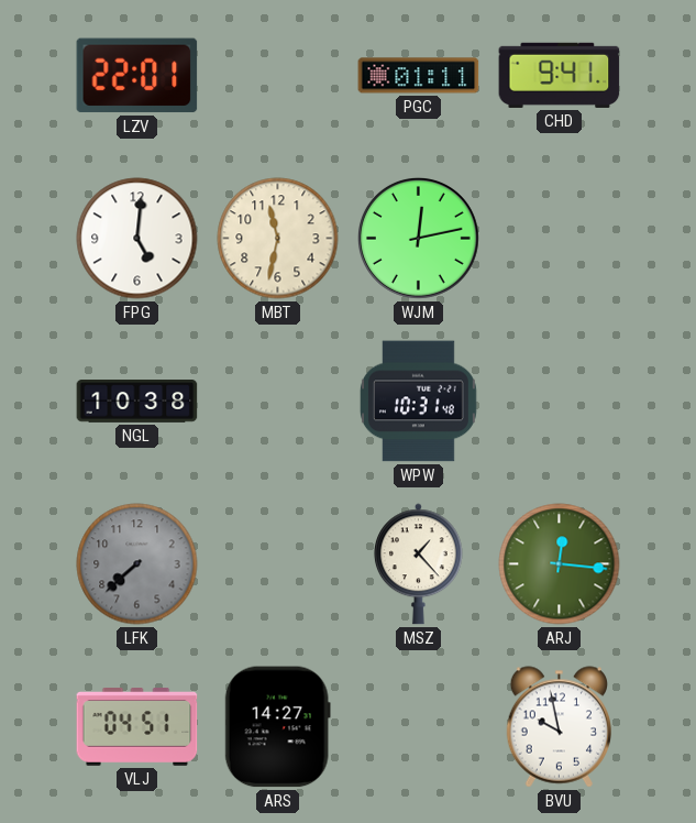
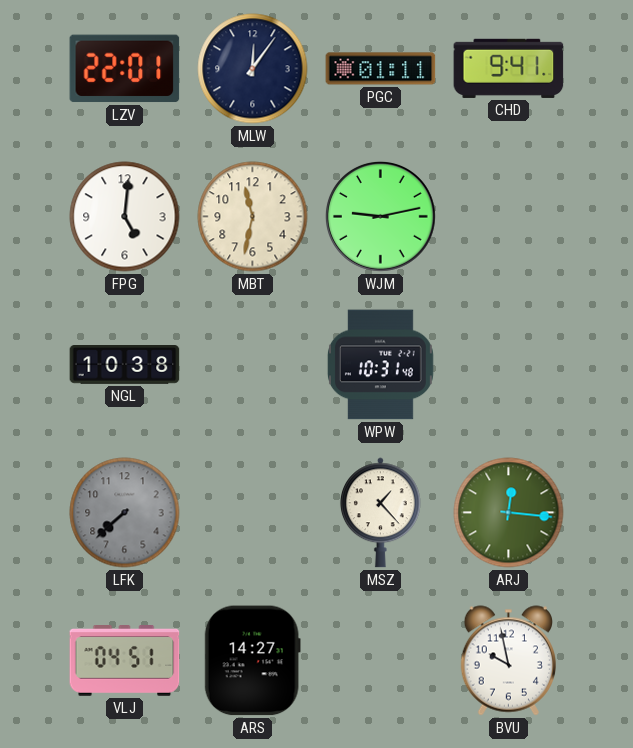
MLW: none -> 12:06
WJM: 12:13 -> 9:13
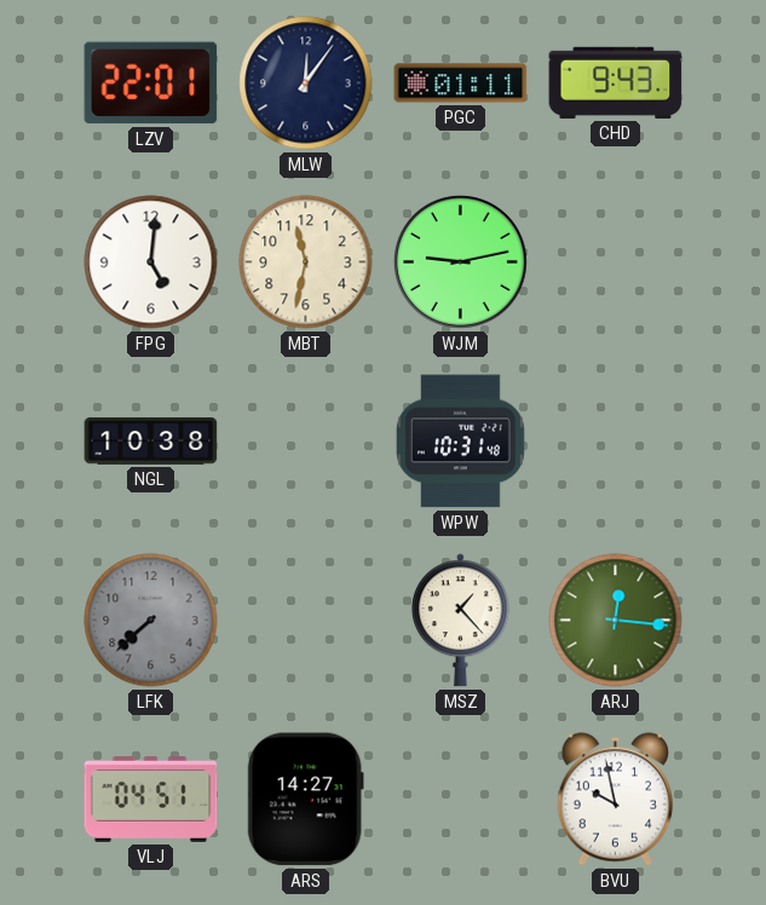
CHD: 9:41 -> 9:43
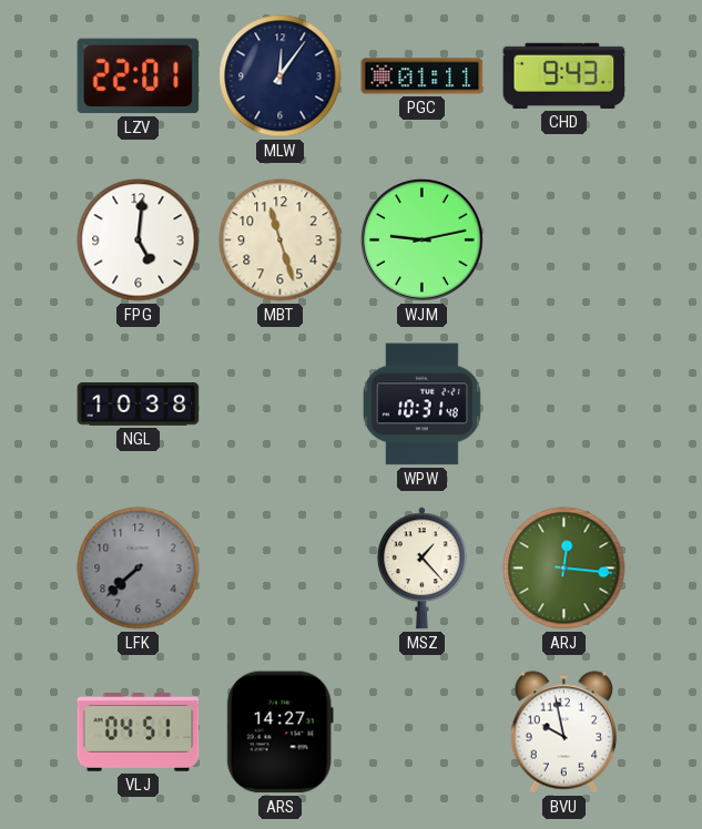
MBT: 11:32 -> 11:27
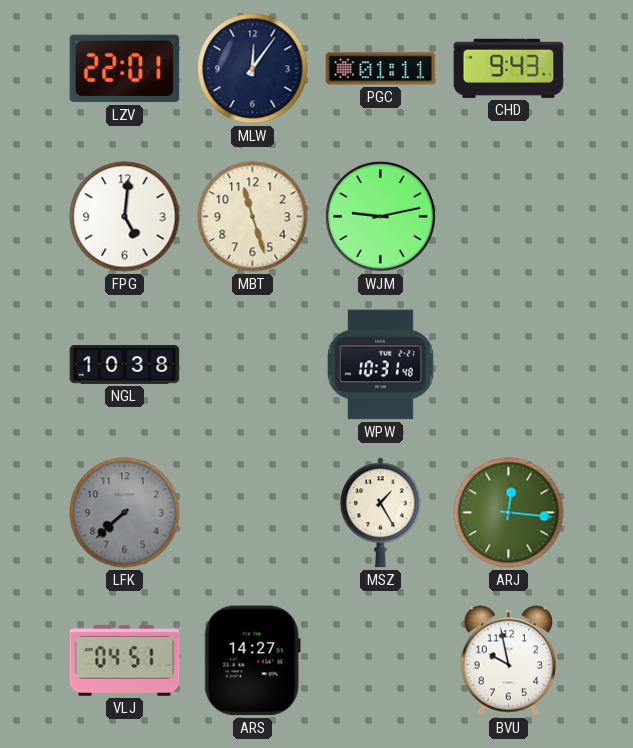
MSZ: 1:23 -> 1:25
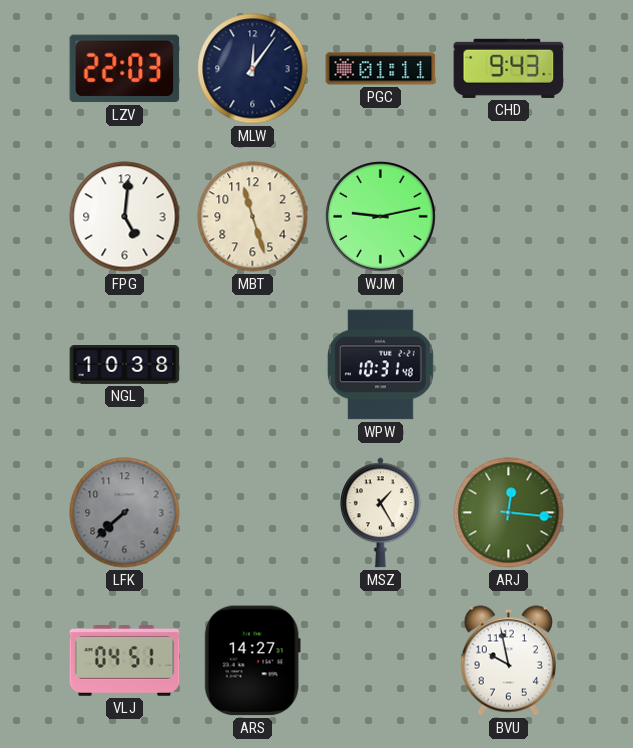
LZV: 22:01 -> 22:03
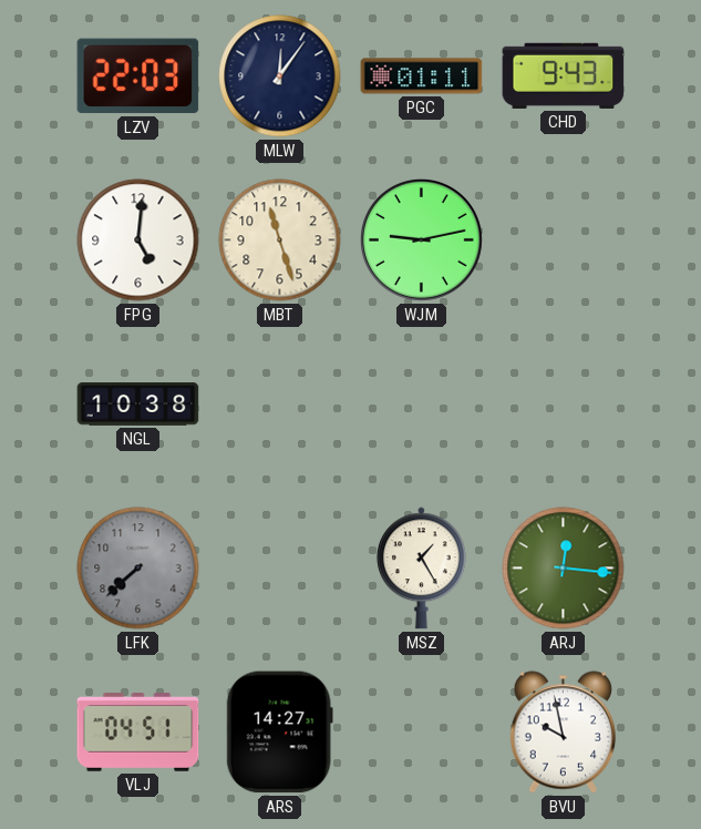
WPW: 10:31 -> none
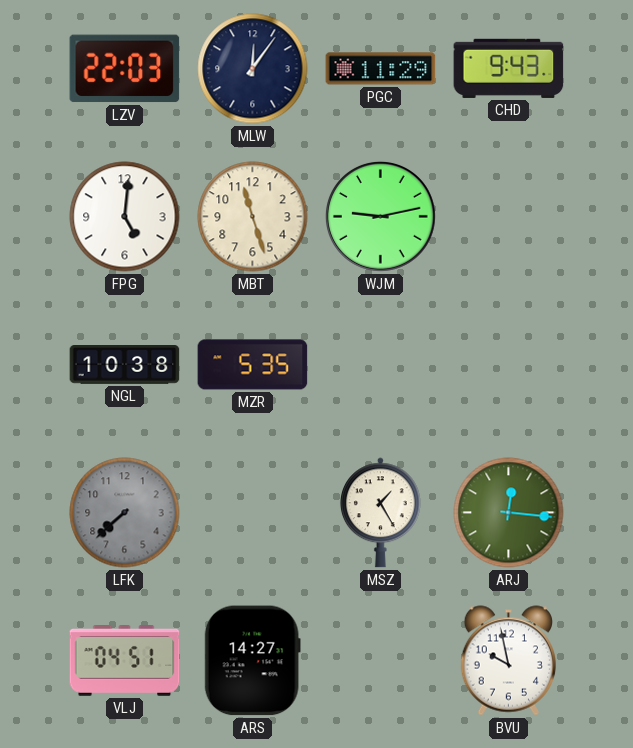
PGC: 01:11 -> 11:29
MZR: none -> 5:35
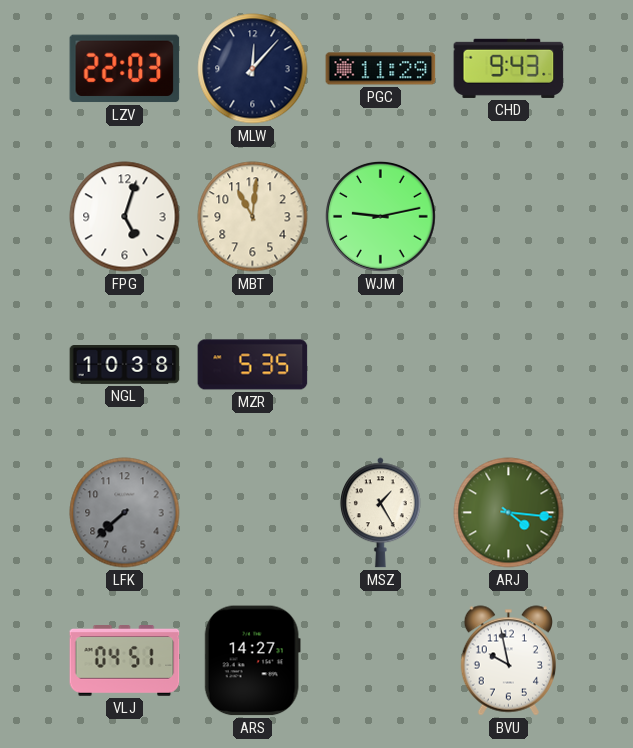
MLW: 12:06 -> 12:07
FPG: 5:01 -> 5:03
MBT: 11:27 -> 11:01
ARJ: 12:16 -> 4:16
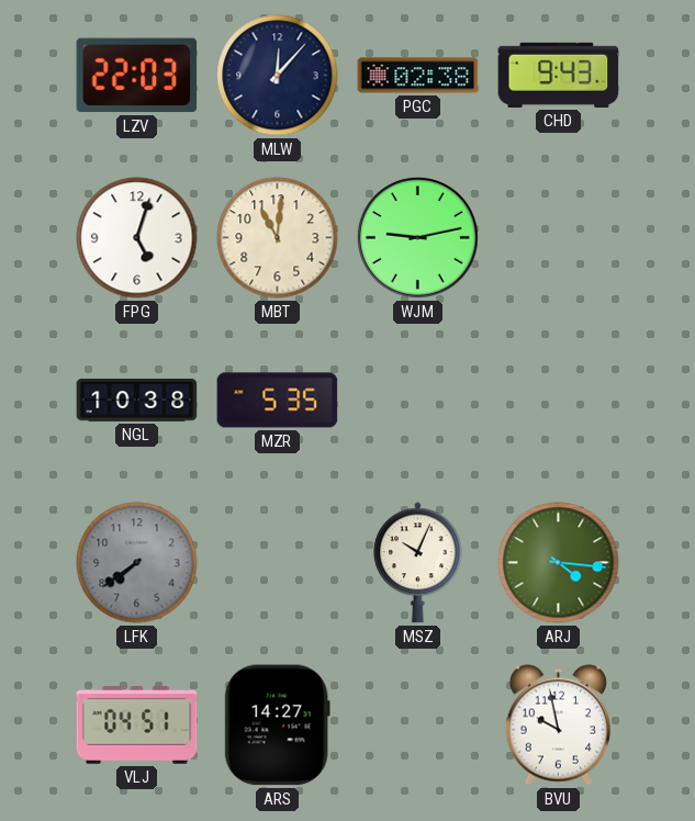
PGC: 11:29 -> 02:38
LFK: 7:38 -> 7:39
MSZ: 1:25 -> 10:04
